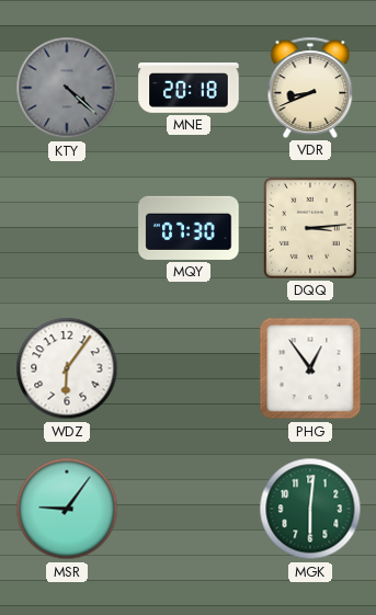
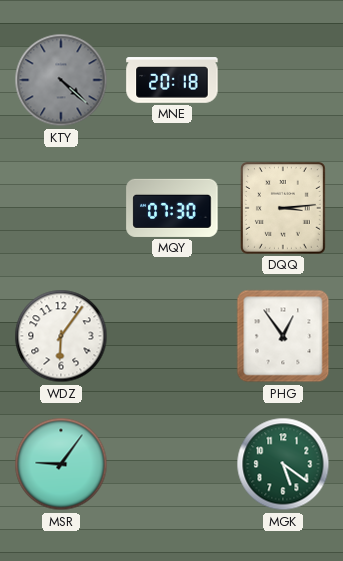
VDR: 8:41 -> none
MGK: 6:01 -> 5:21
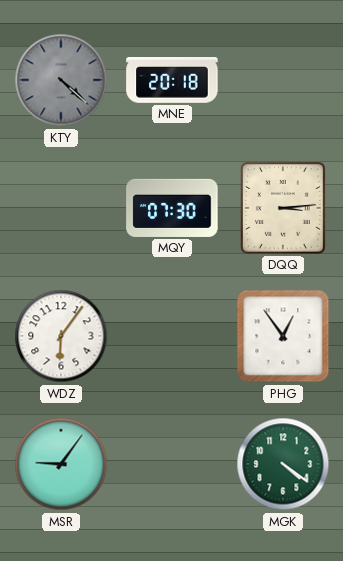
MGK: 5:21 -> 4:21
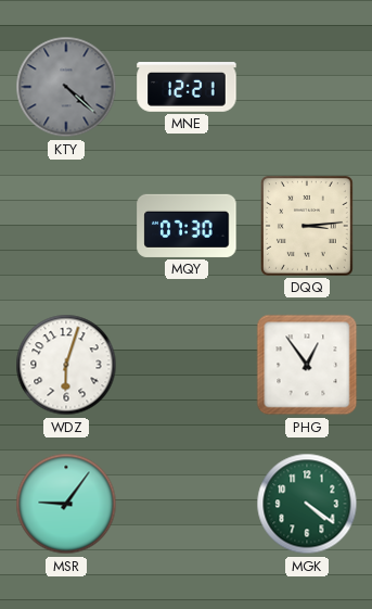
MNE: 20:18 -> 12:21
WDZ: 6:06 -> 6:03
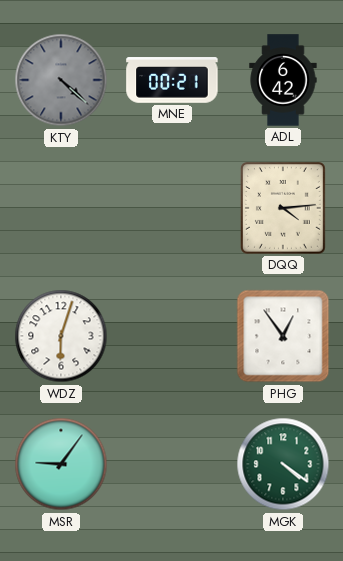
MNE: 12:21 -> 00:21
ADL: none -> 6:42
MQY: 07:30 -> none
DQQ: 3:14 -> 4:14
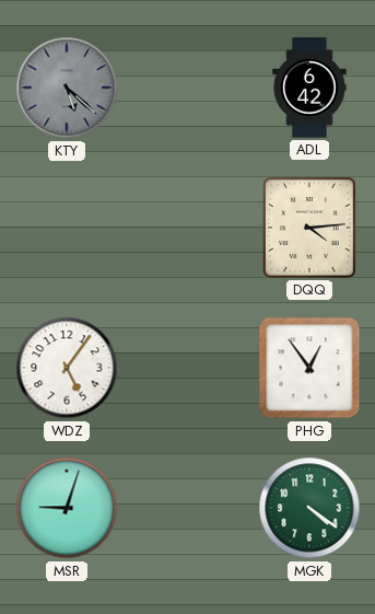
KTY: 4:22 -> 5:22
MNE: 00:21 -> none
WDZ: 6:03 -> 5:06
MSR: 9:06 -> 9:03
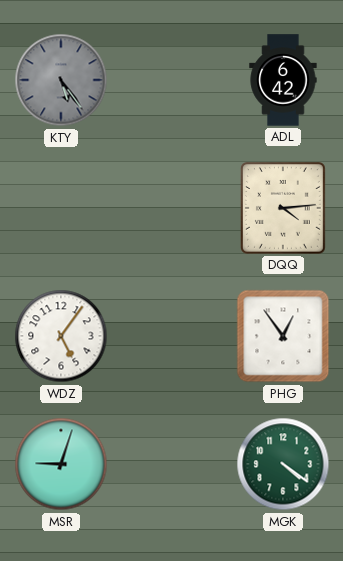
KTY: 5:22 -> 5:24
